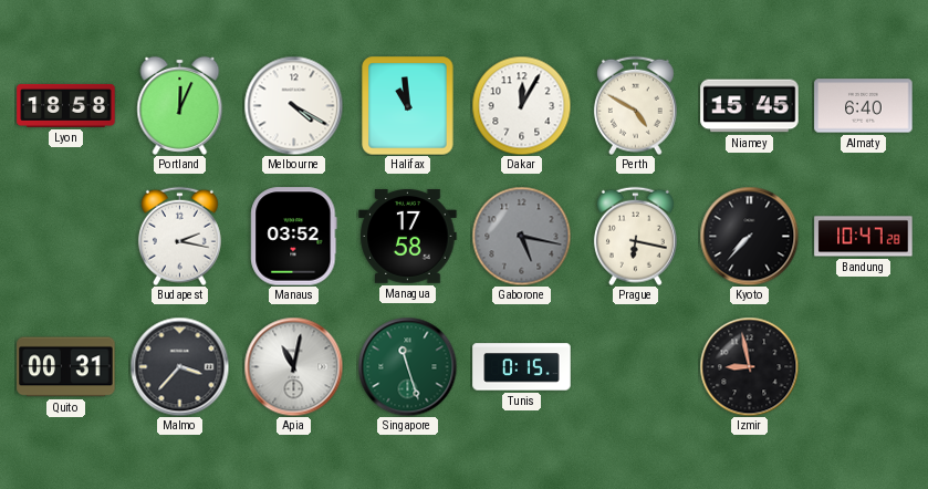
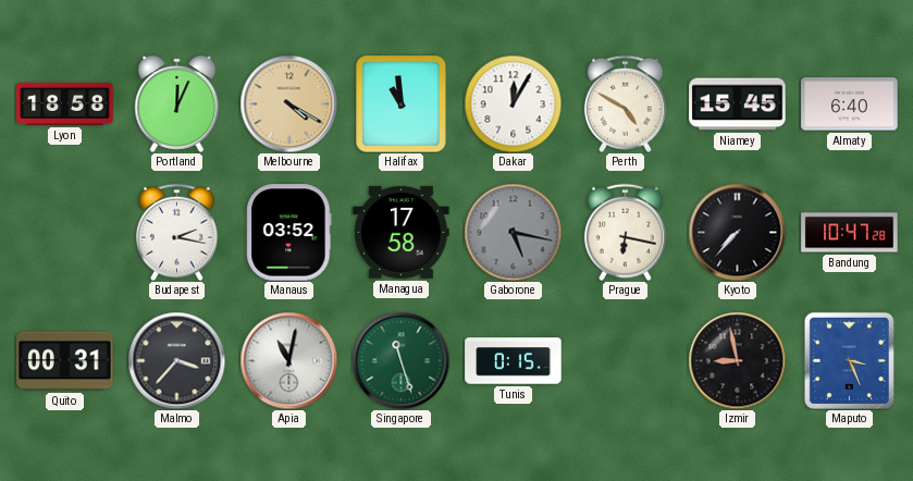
Melbourne dial: white -> champagne
Maputo: none -> 3:26
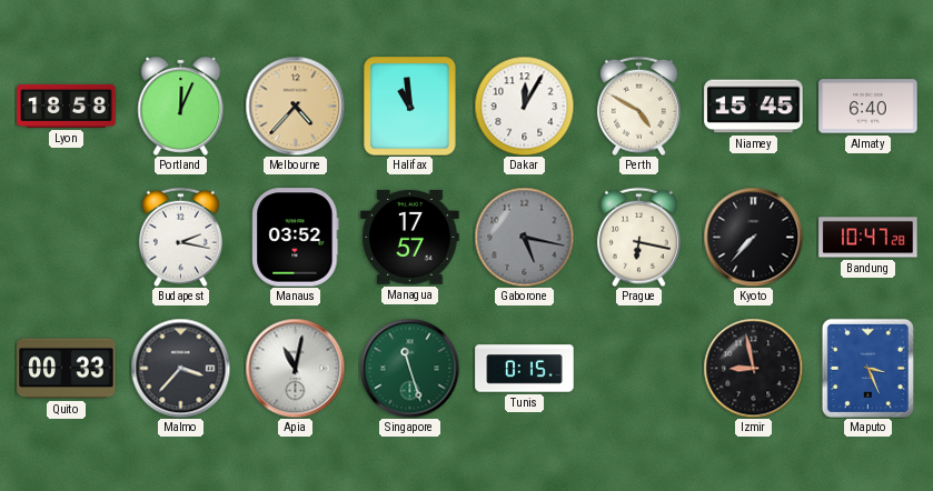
Melbourne: 4:20 -> 4:37
Managua: 17:58 -> 17:57
Quito: 00:31 -> 00:33
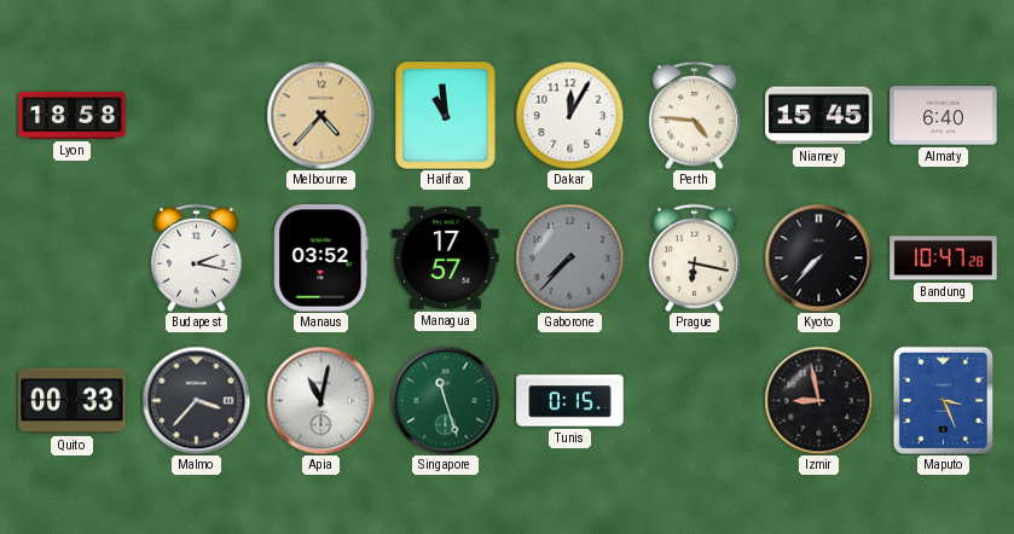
Portland: 12:04 -> none
Perth: 4:50 -> 4:46
Gaborone: 5:17 -> 7:37
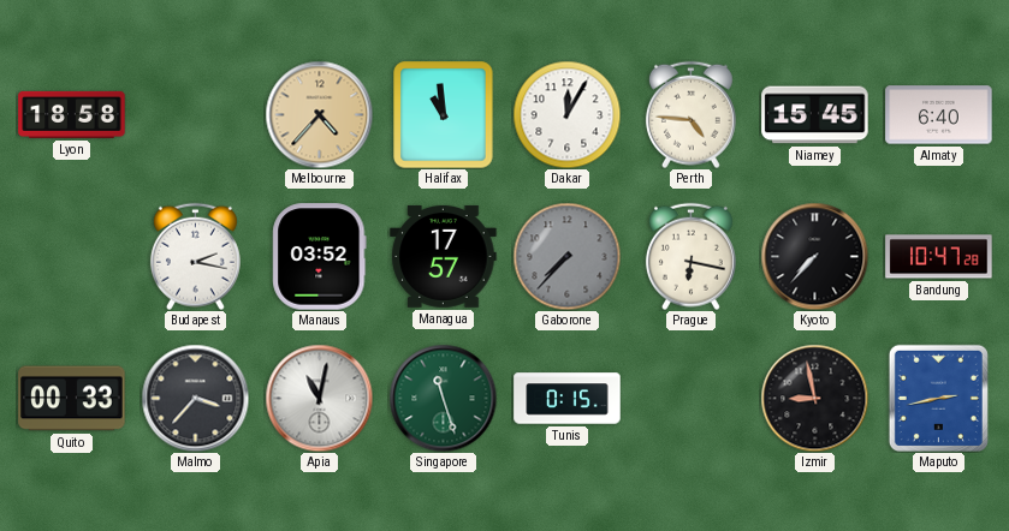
Maputo: 3:26 -> 2:43
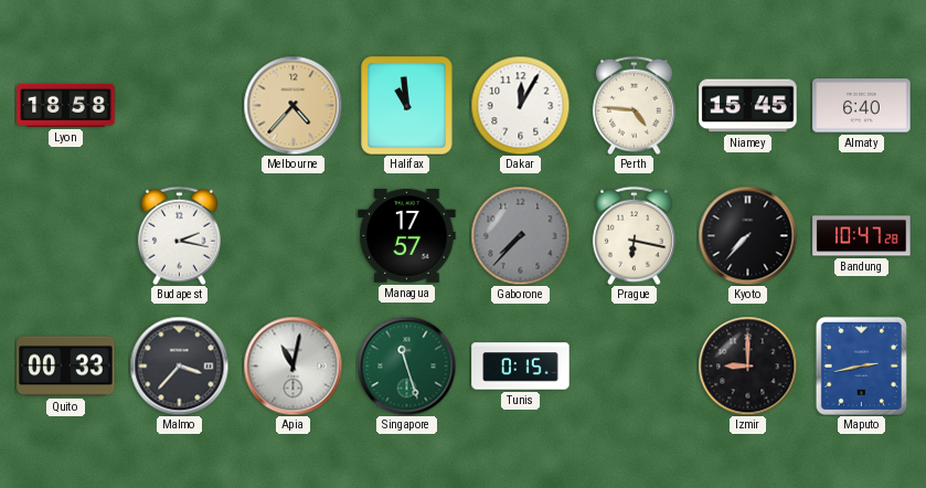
Manaus: 03:52 -> none
Izmir: 8:58 -> 9:00
